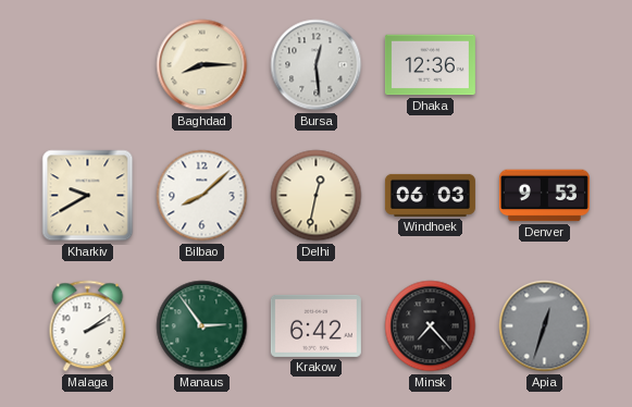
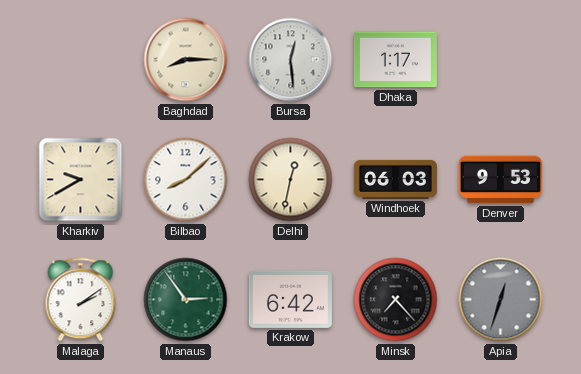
Dhaka: 12:36 -> 1:17
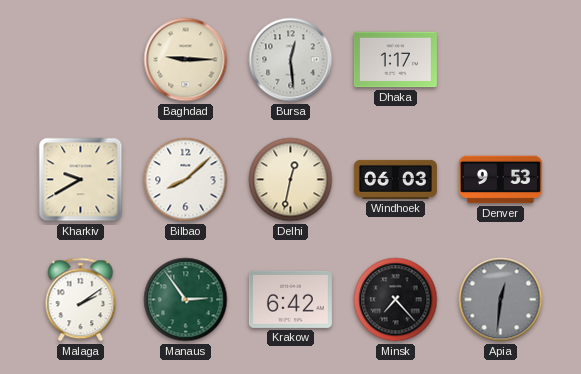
Baghdad: 8:15 -> 9:15
Apia: 12:33 -> 12:31
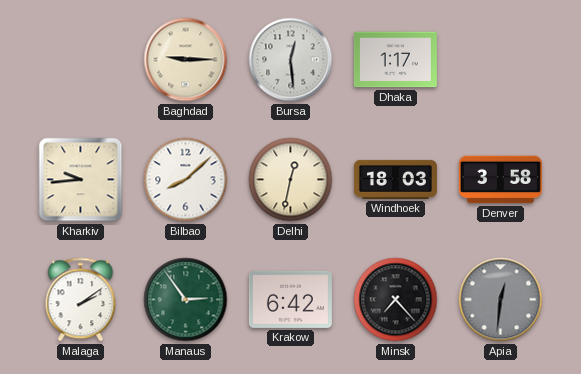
Kharkiv: 9:40 -> 9:44
Windhoek: 06:03 -> 18:03
Denver: 9:53 -> 3:58
